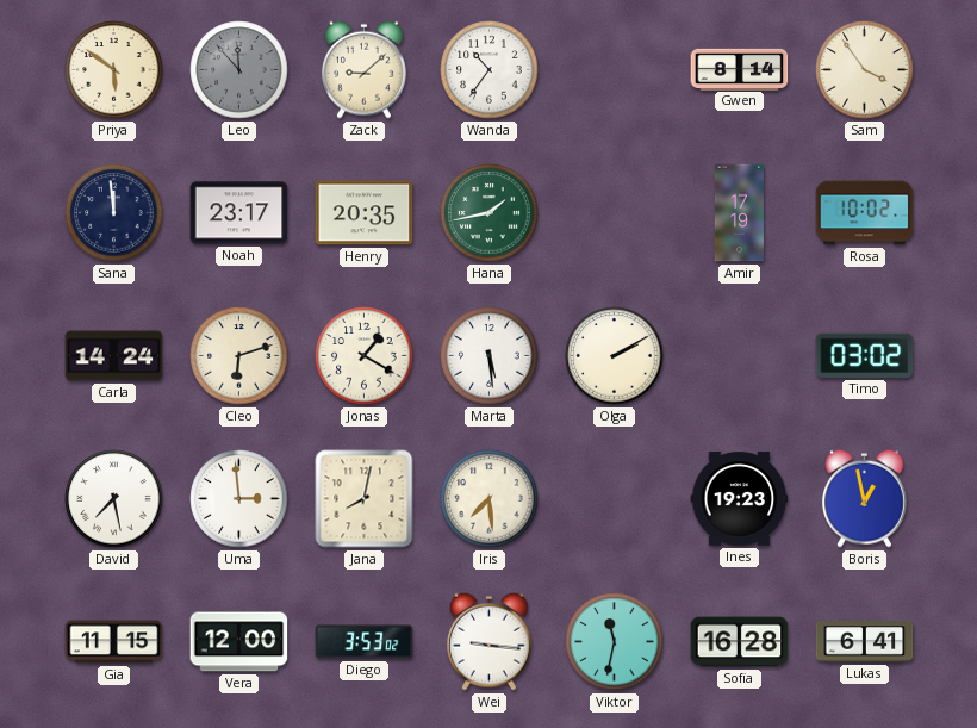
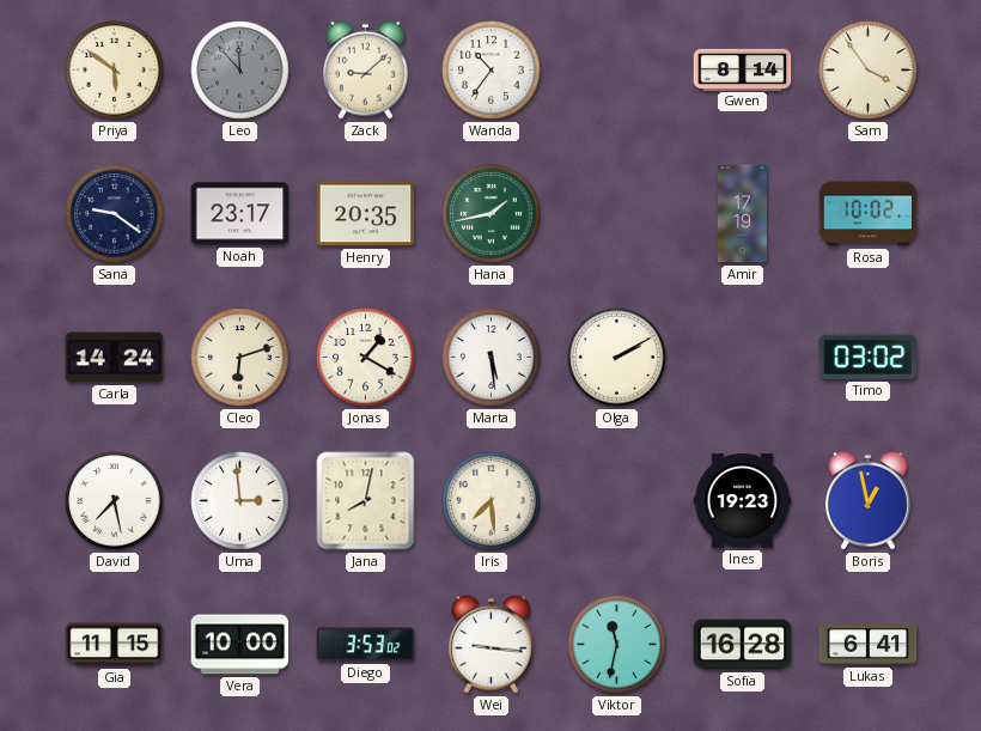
Sana: 11:59 -> 9:21
Vera: 12:00 -> 10:00
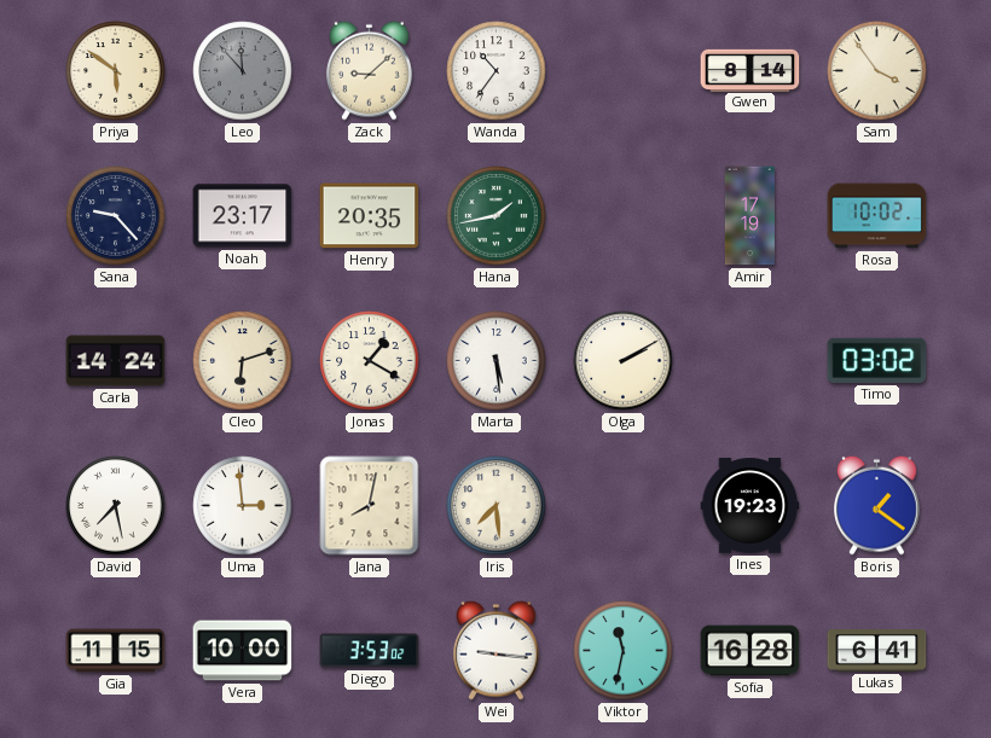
Sana: 9:21 -> 9:23
Boris: 12:58 -> 1:21
